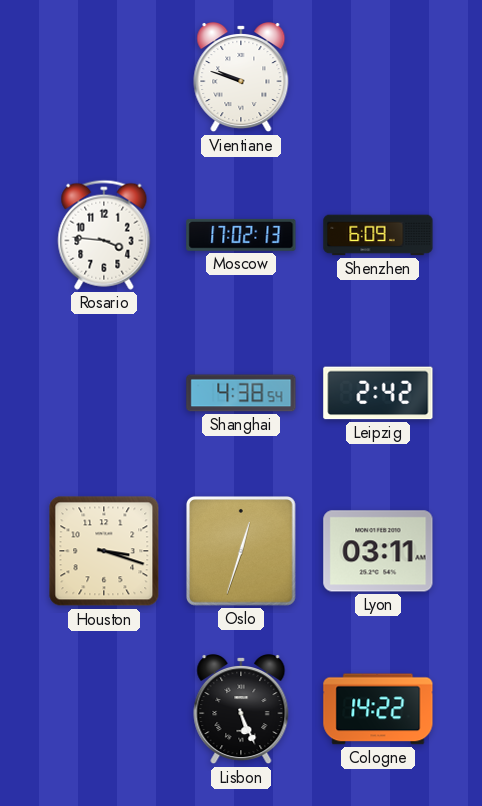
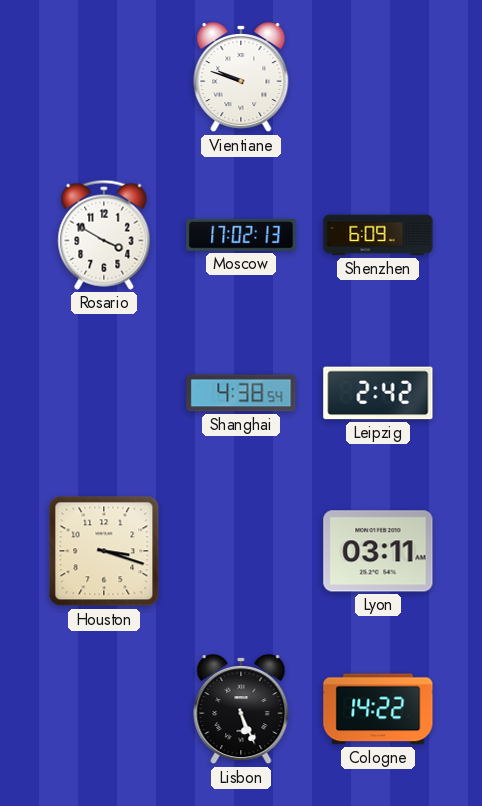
Rosario: 3:46 -> 3:50
Oslo: 12:33 -> none
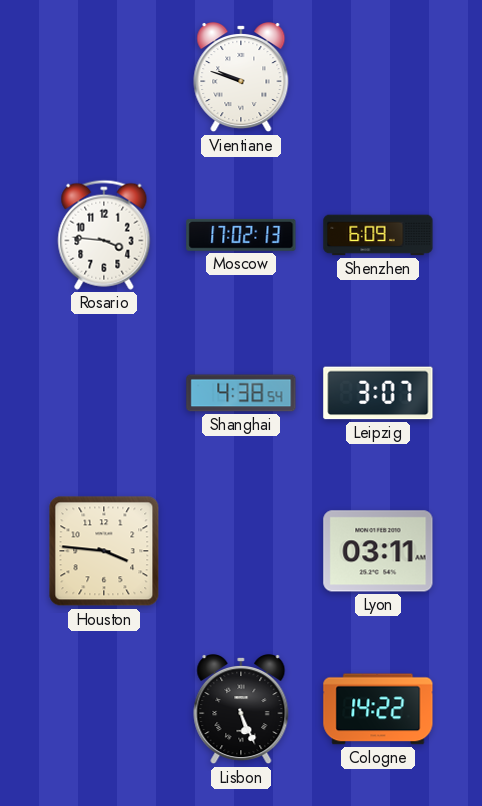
Rosario: 3:50 -> 3:46
Leipzig: 2:42 -> 3:07
Houston: 3:18 -> 3:46
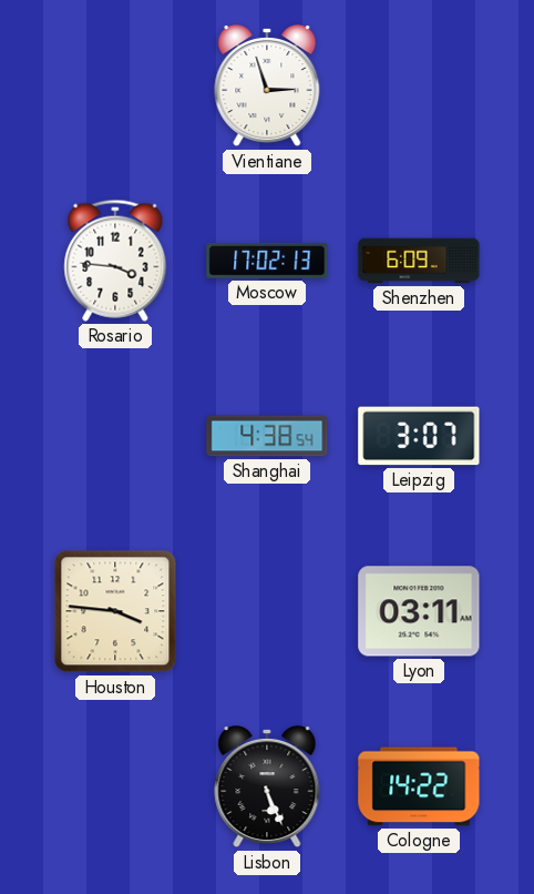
Vientiane: 9:48 -> 2:57
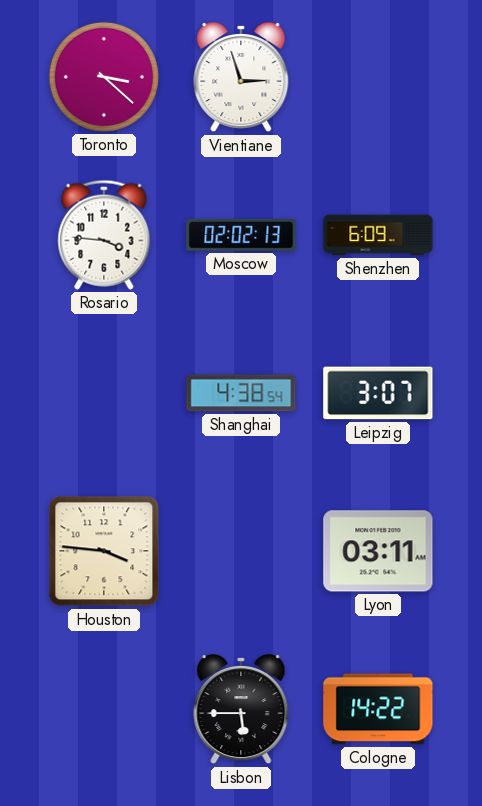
Toronto: none -> 3:22
Moscow: 17:02 -> 02:02
Lisbon: 5:26 -> 5:45
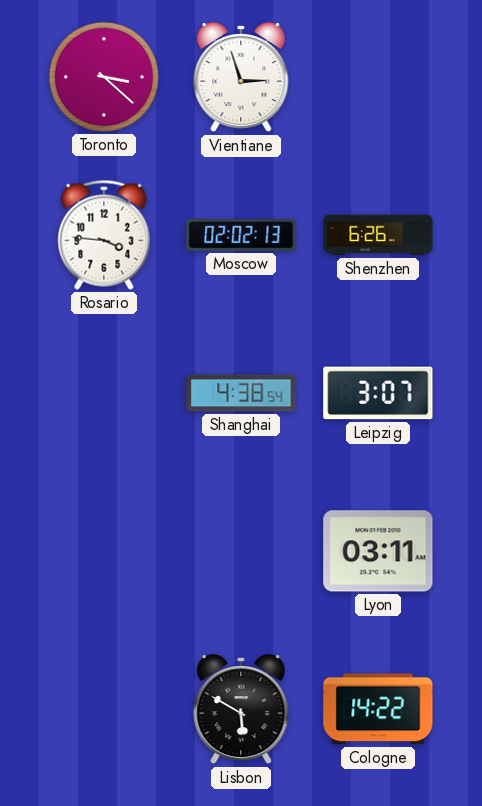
Shenzhen: 6:09 -> 6:26
Houston: 3:46 -> none
Lisbon: 5:45 -> 5:50
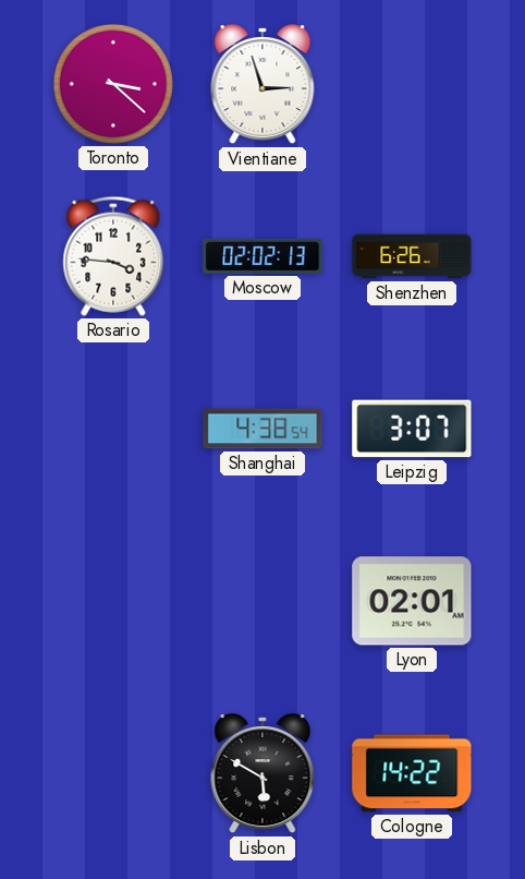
Lyon: 03:11 -> 02:01
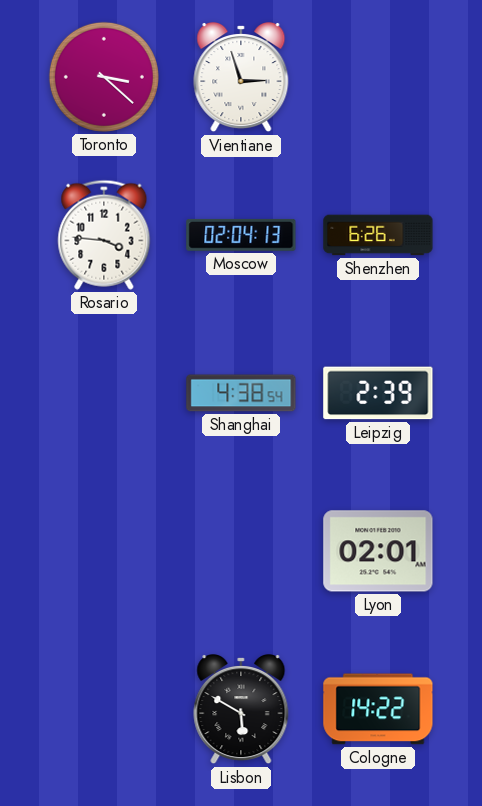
Moscow: 02:02 -> 02:04
Leipzig: 3:07 -> 2:39
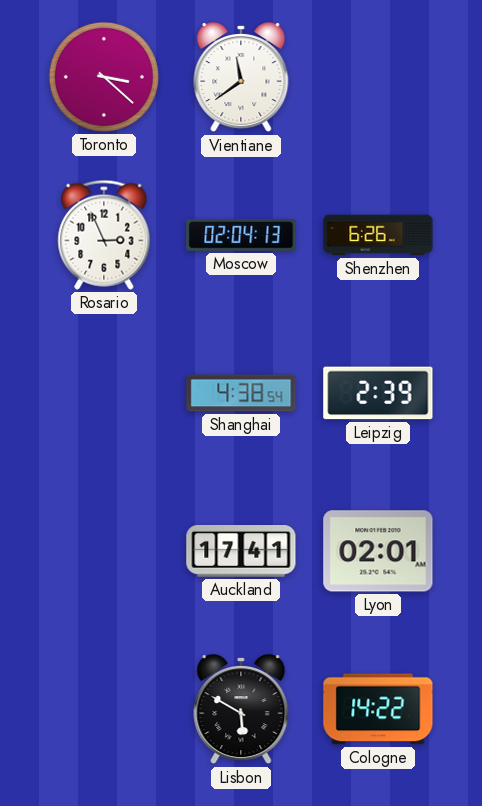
Vientiane: 2:57 -> 11:39
Rosario: 3:46 -> 2:56
Auckland: none -> 17:41
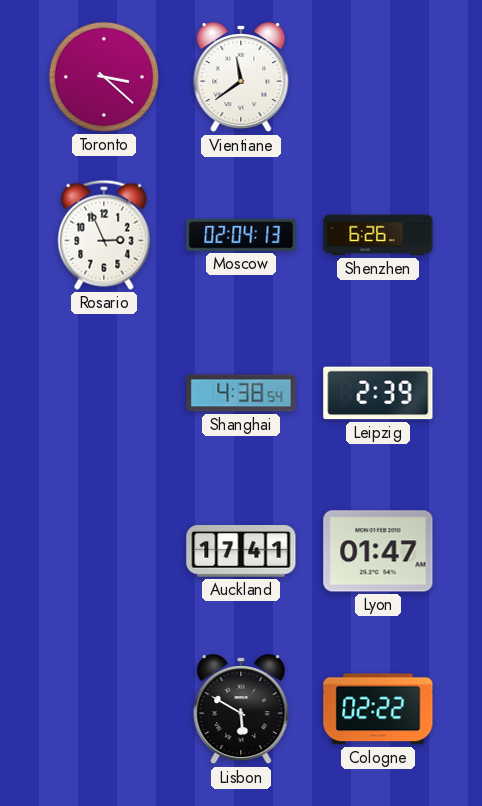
Lyon: 02:01 -> 01:47
Cologne: 14:22 -> 02:22
